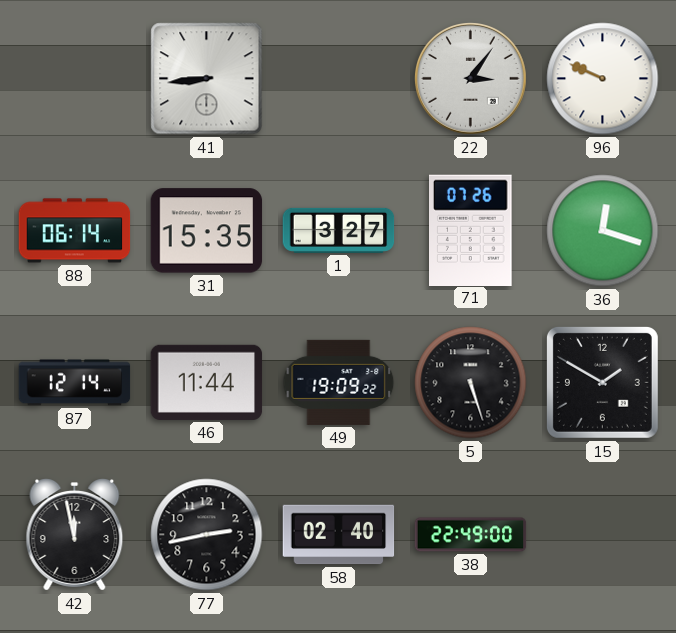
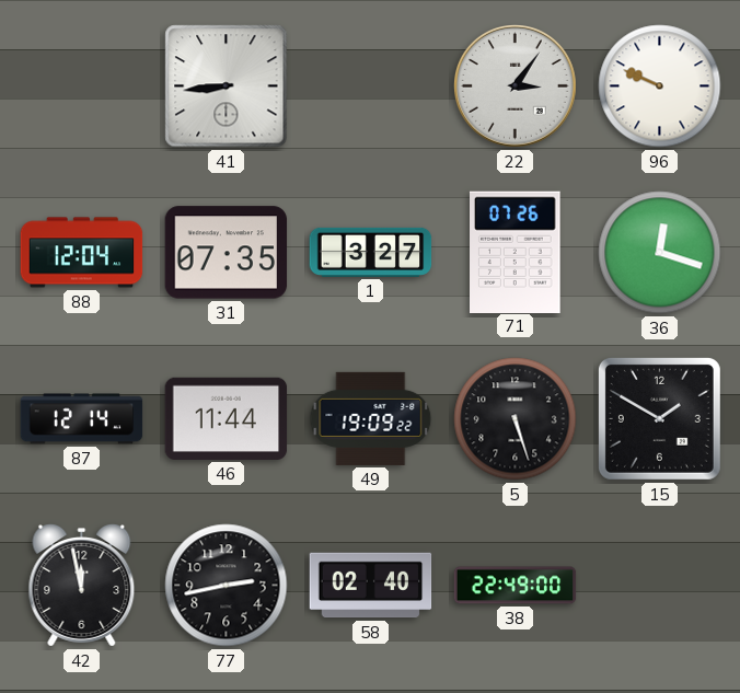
88: 06:14 -> 12:04
31: 15:35 -> 07:35
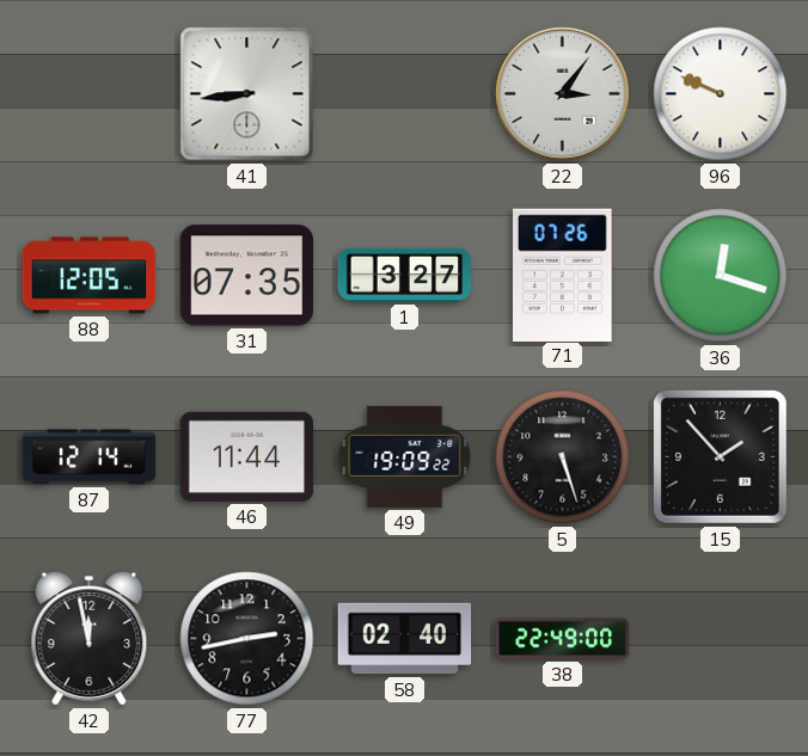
88: 12:04 -> 12:05
15: 1:50 -> 1:53
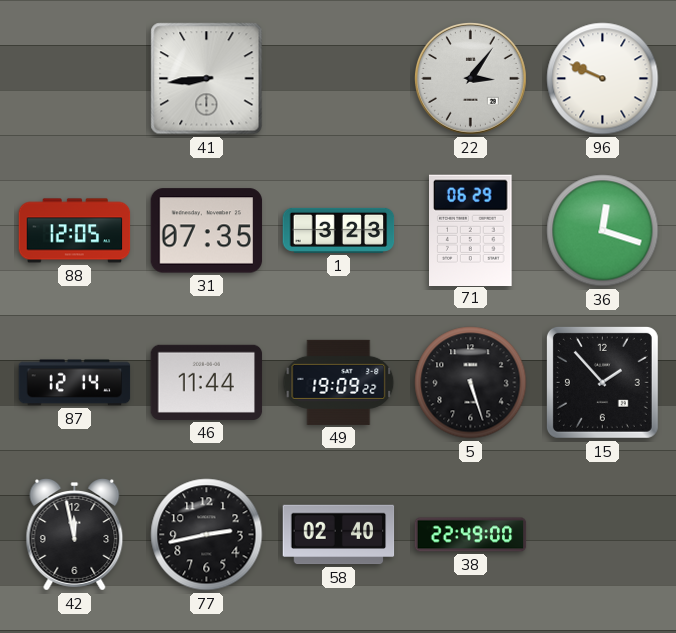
1: 3:27 -> 3:23
71: 07:26 -> 06:29
